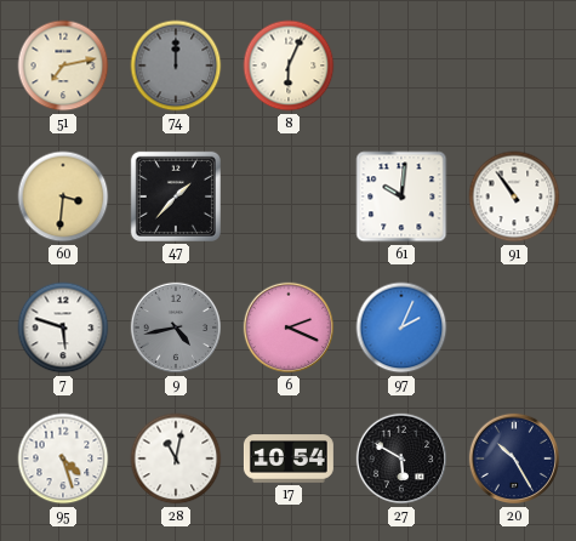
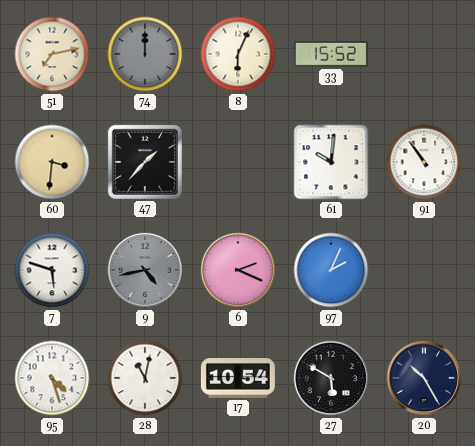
33: none -> 15:52
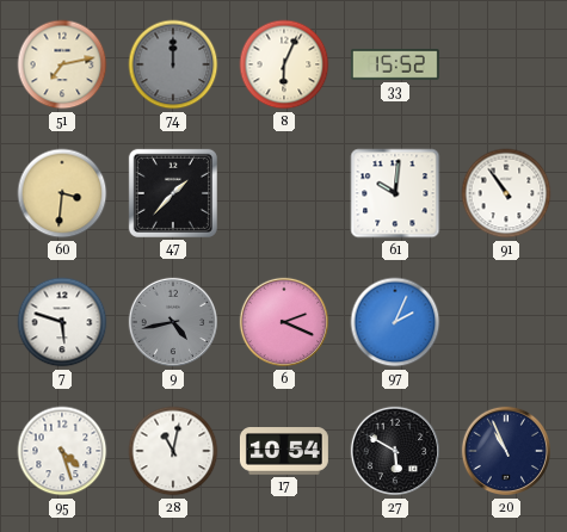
20: 10:25 -> 10:56
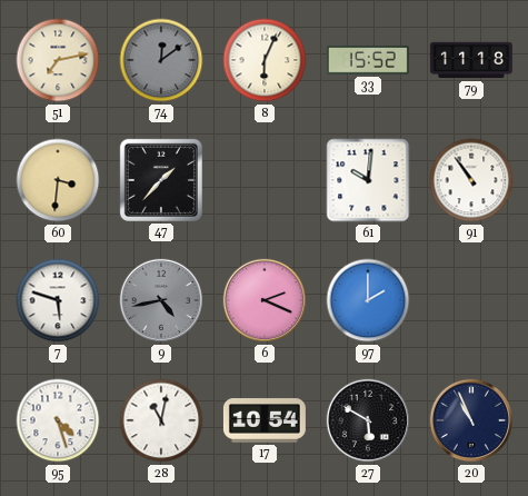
74: 12:00 -> 12:09
79: none -> 11:18
97: 2:04 -> 2:00
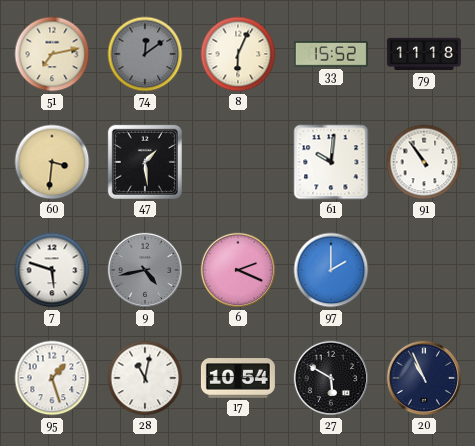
47: 1:37 -> 1:29
95: 4:27 -> 1:27
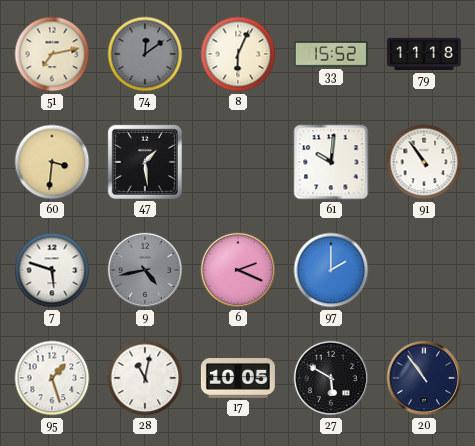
17: 10:54 -> 10:05
20: 10:56 -> 10:54
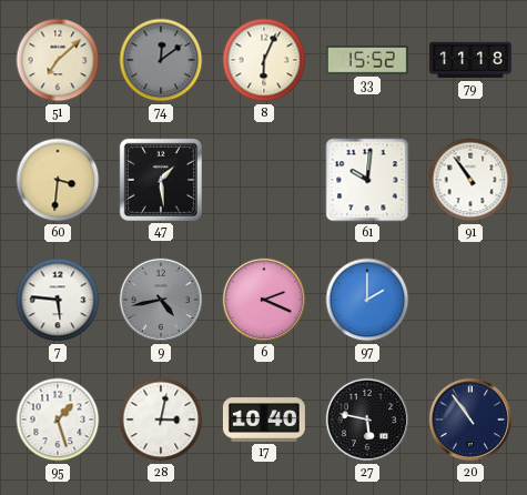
51: 7:13 -> 7:08
7: 5:48 -> 5:46
28: 11:02 -> 3:02
17: 10:05 -> 10:40
27: 5:50 -> 5:47
